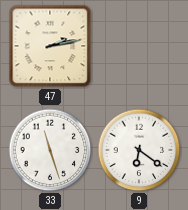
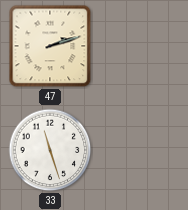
47: 2:13 -> 2:12
9: 6:21 -> none
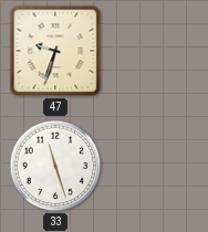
47: 2:12 -> 9:33
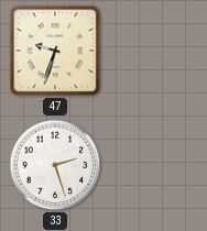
33: 11:27 -> 2:27
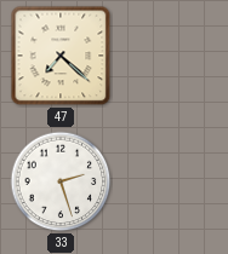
47: 9:33 -> 7:22
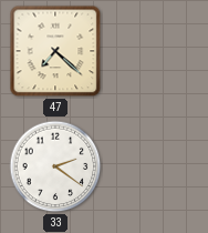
33: 2:27 -> 2:21
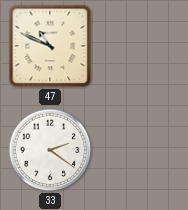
47: 7:22 -> 10:49
